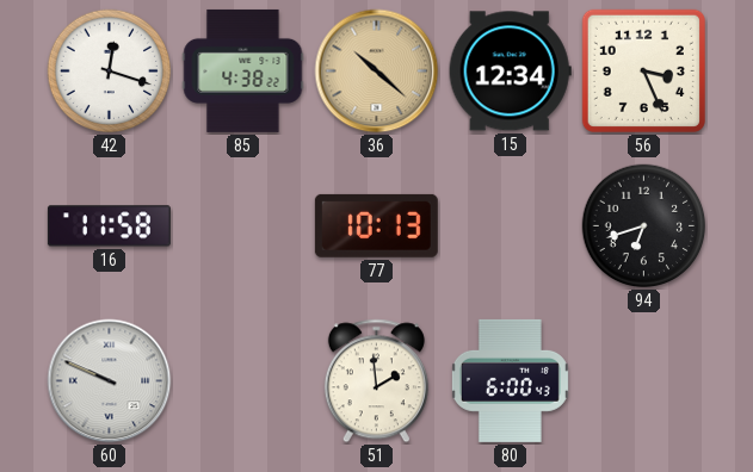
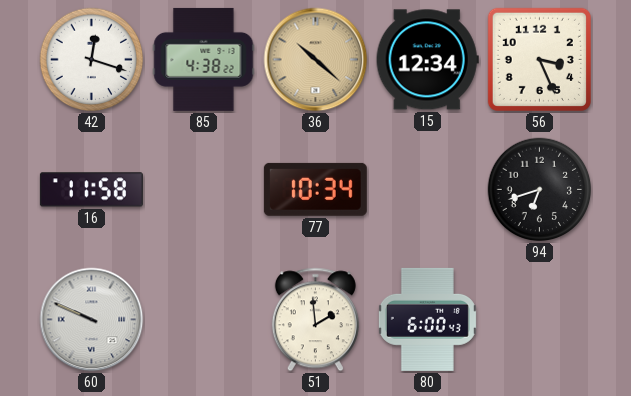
77: 10:13 -> 10:34
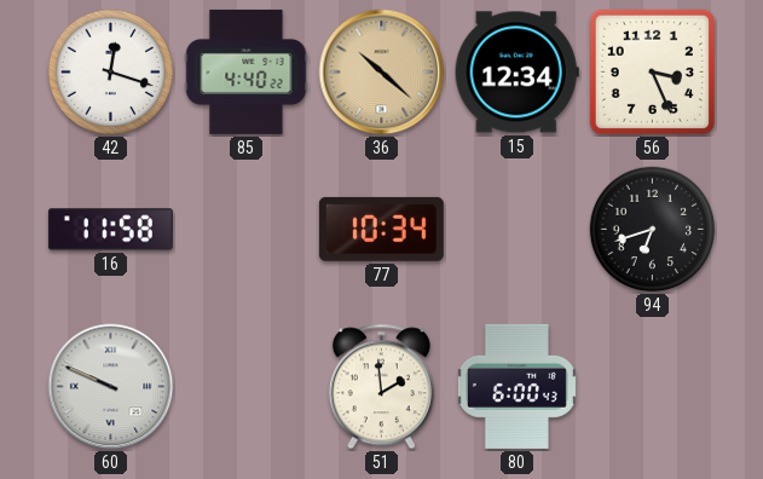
85: 4:38 -> 4:40
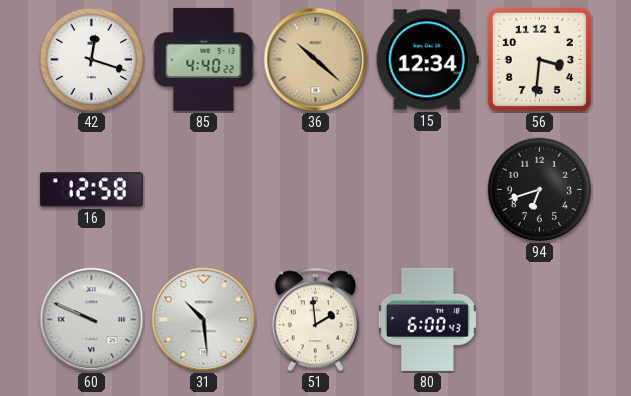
56: 3:26 -> 3:31
16: 11:58 -> 12:58
77: 10:34 -> none
31: none -> 10:29
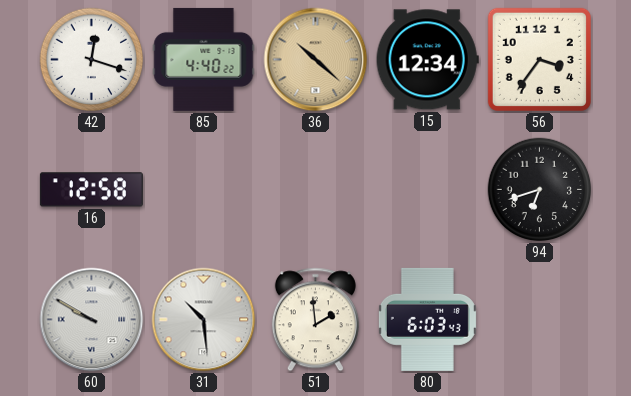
56: 3:31 -> 3:36
60: 9:49 -> 9:50
80: 6:00 -> 6:03
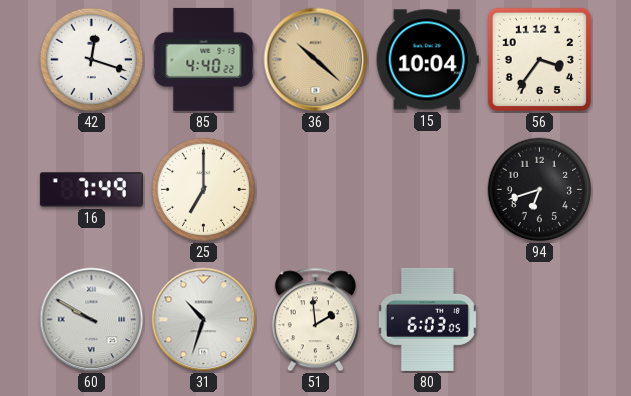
15: 12:34 -> 10:04
16: 12:58 -> 7:49
25: none -> 7:00
31: 10:29 -> 10:33
80: 6:03:43 -> 6:03:05
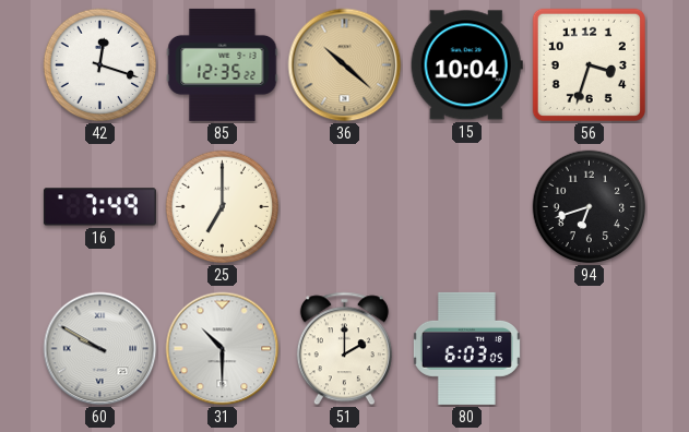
85: 4:40 -> 12:35
56: 3:36 -> 3:33
31: 10:33 -> 10:30
51: 1:59 -> 2:00
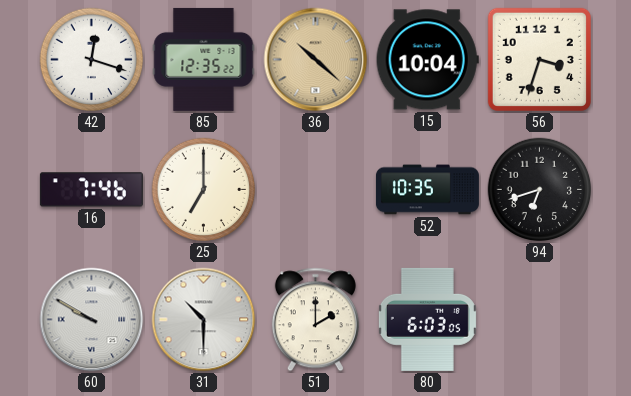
16: 7:49 -> 7:46
52: none -> 10:35
